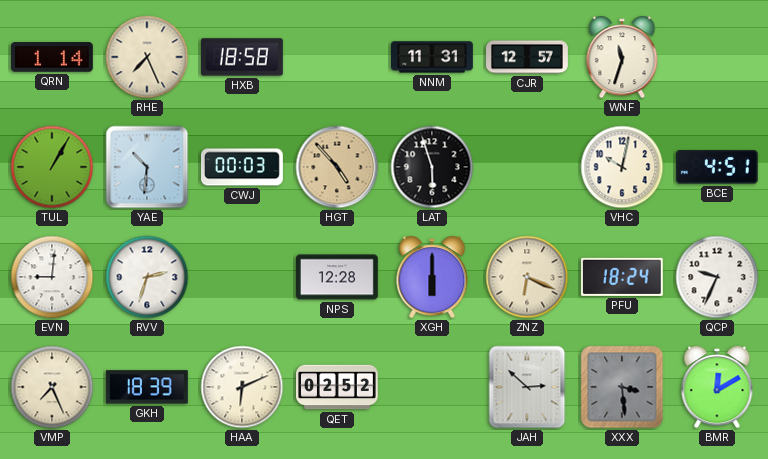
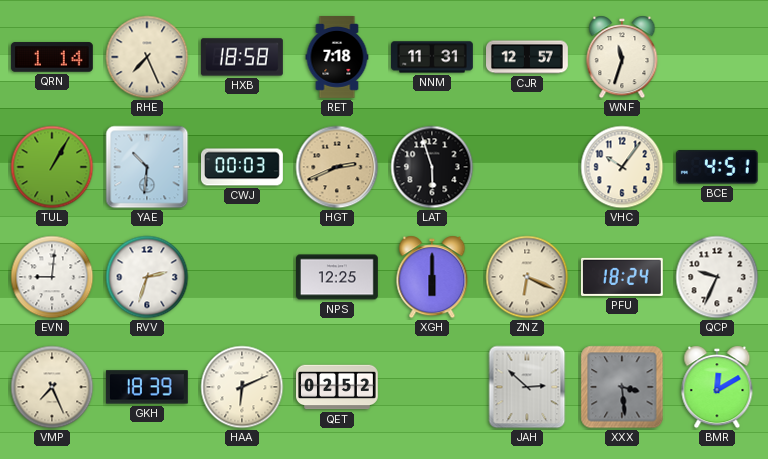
RET: none -> 7:18
HGT: 4:53 -> 2:41
VHC: 10:02 -> 10:06
NPS: 12:28 -> 12:25
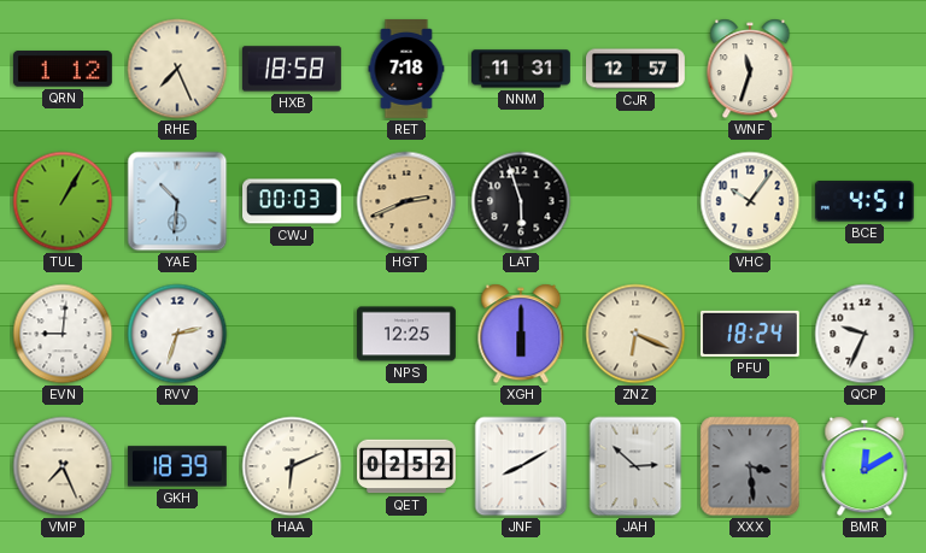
QRN: 1:14 -> 1:12
JNF: none -> 8:10
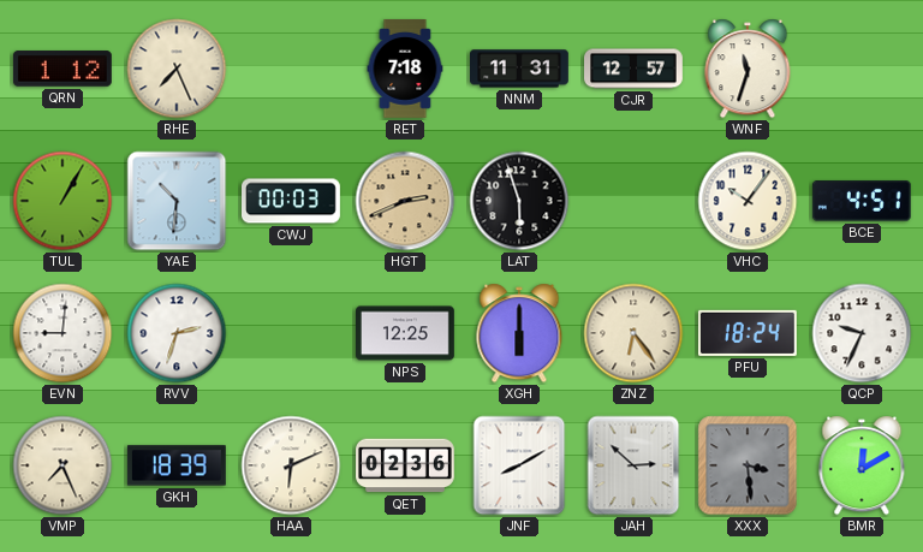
HXB: 18:58 -> none
ZNZ: 6:19 -> 6:24
QET: 02:52 -> 02:36
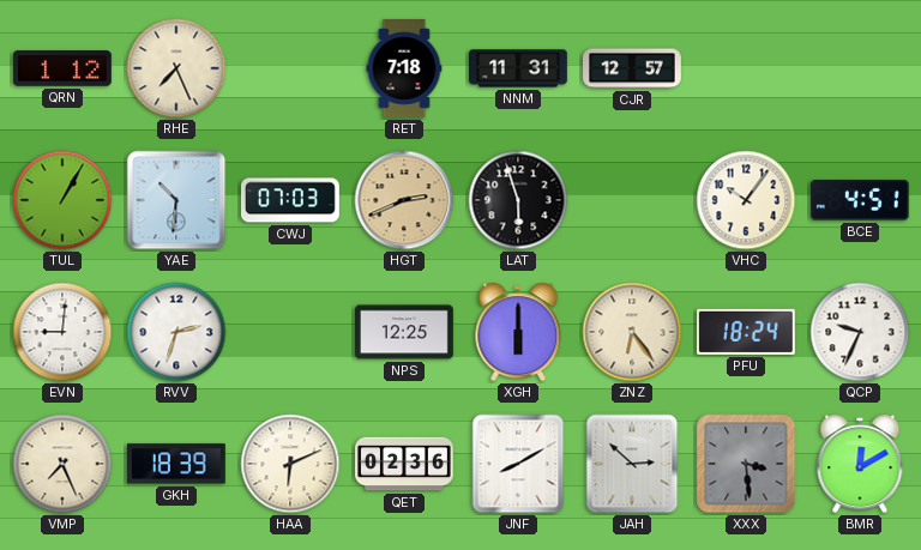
WNF: 11:33 -> none
CWJ: 00:03 -> 07:03
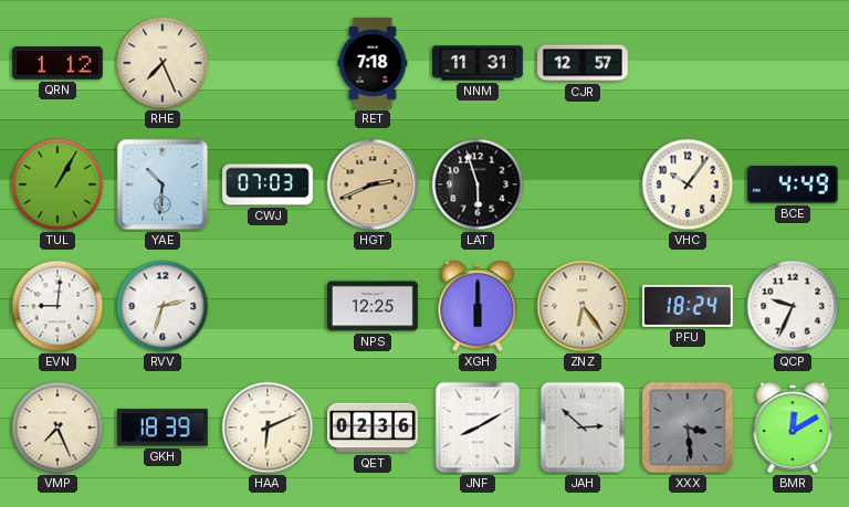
BCE: 4:51 -> 4:49
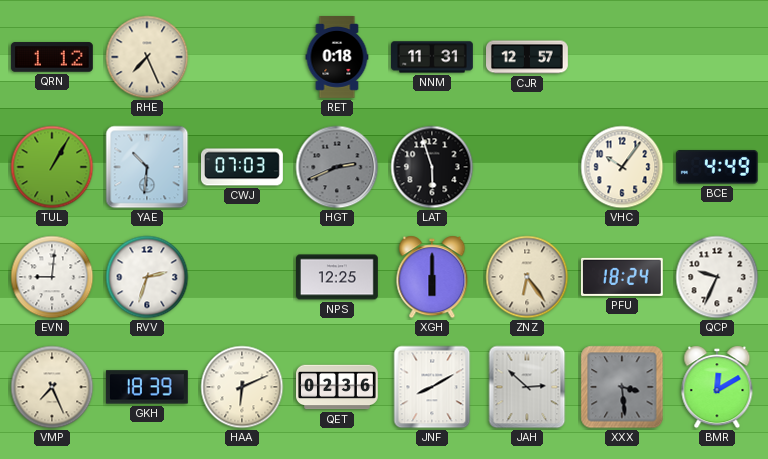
RET: 7:18 -> 0:18
HGT dial: champagne -> grey
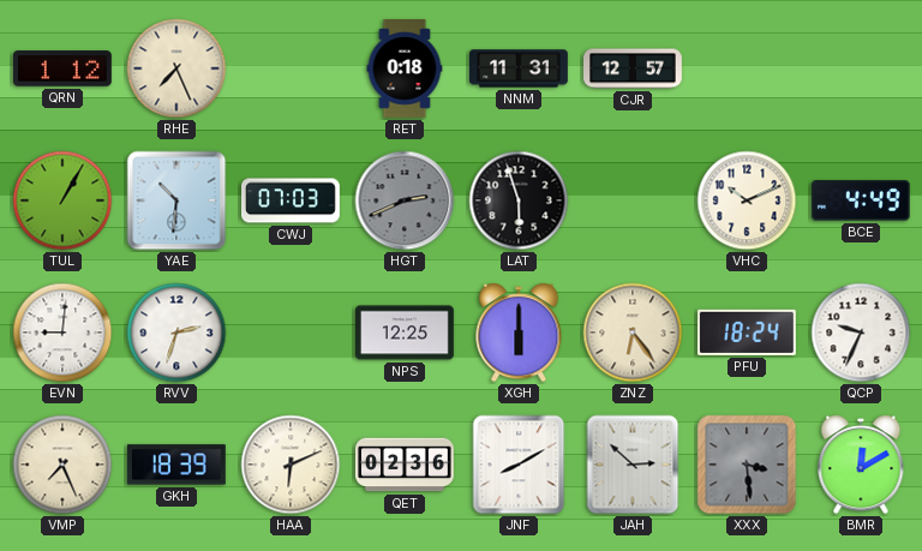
VHC: 10:06 -> 10:11
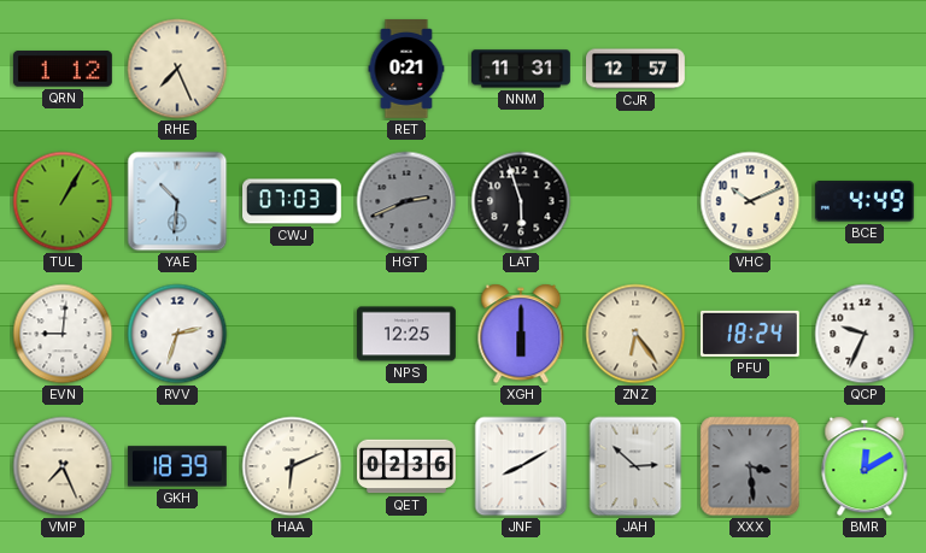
RET: 0:18 -> 0:21
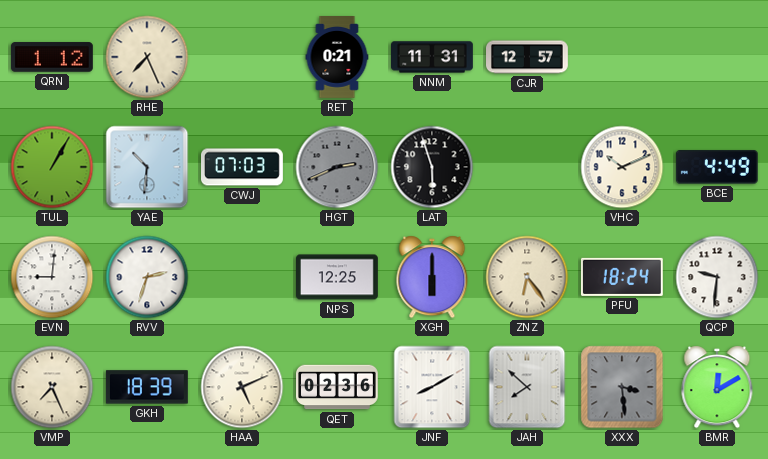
QCP: 9:34 -> 9:31
HAA: 6:11 -> 5:11
JAH: 2:52 -> 7:52
